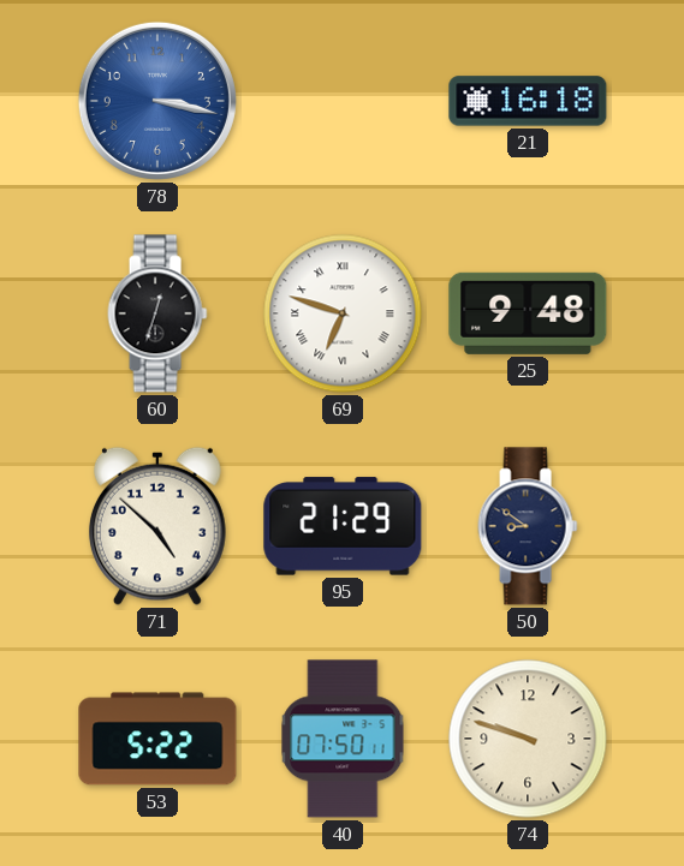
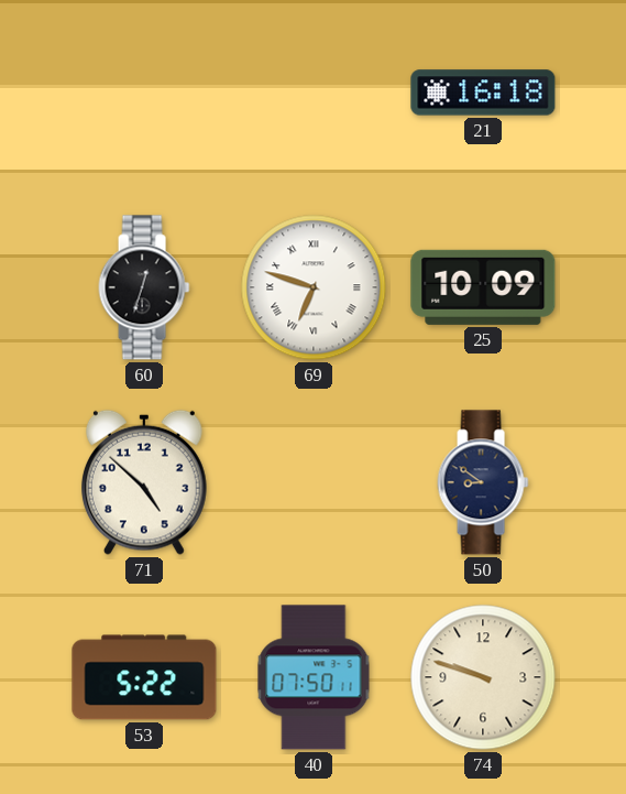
78: 3:17 -> none
25: 9:48 -> 10:09
95: 21:29 -> none
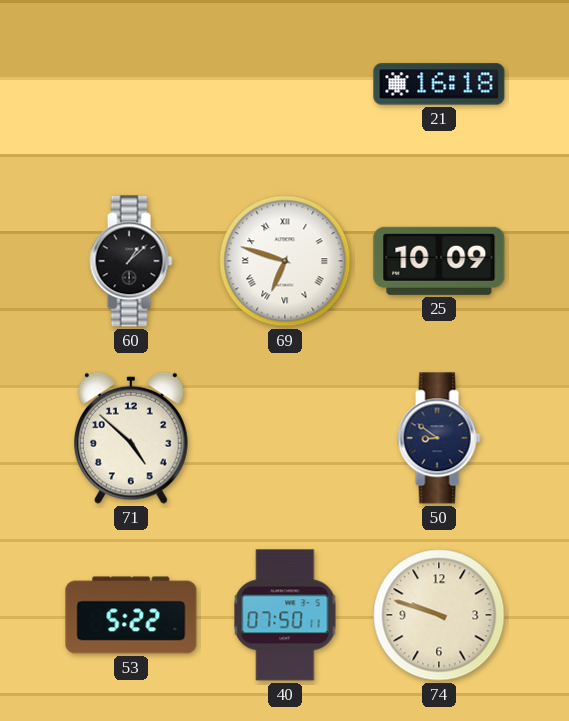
60: 12:33 -> 1:08
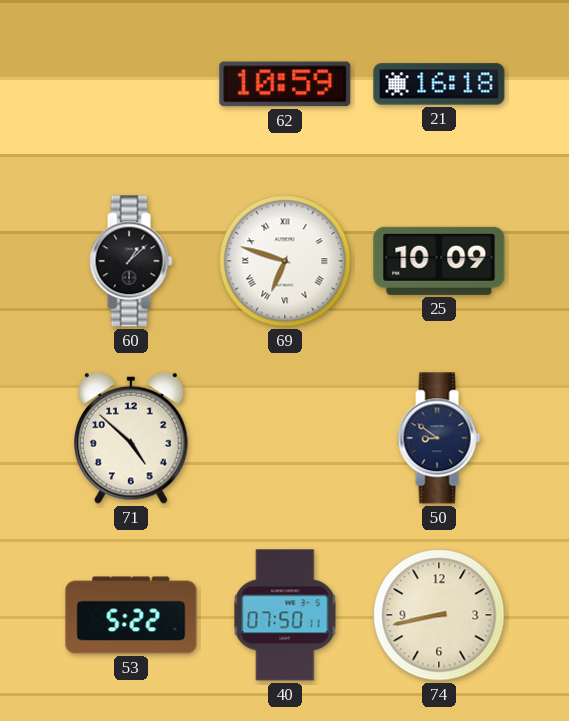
62: none -> 10:59
74: 9:48 -> 8:43
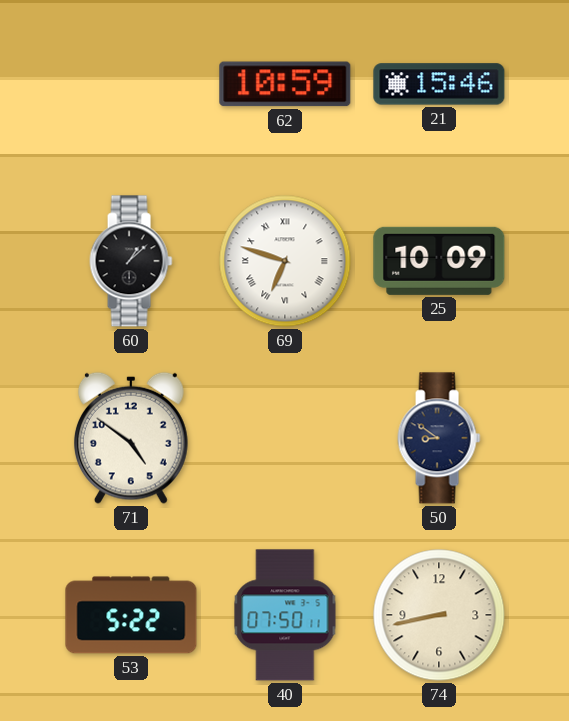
21: 16:18 -> 15:46
71: 4:52 -> 4:51
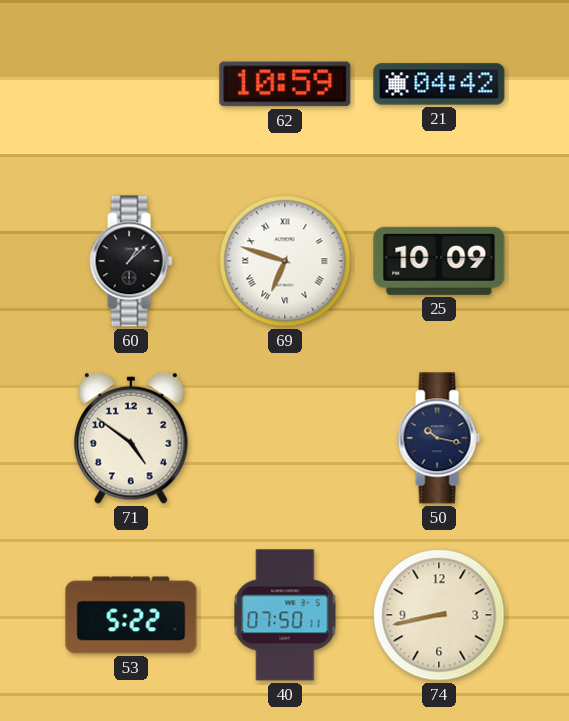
21: 15:46 -> 04:42
50: 8:51 -> 10:17
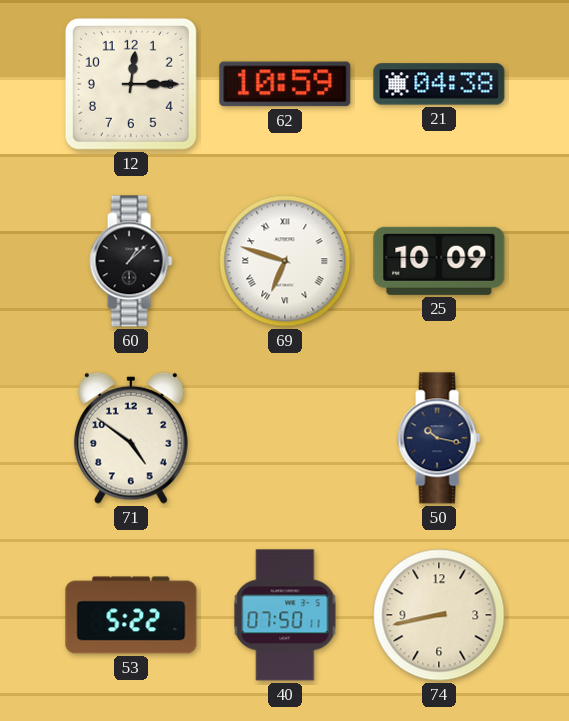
12: none -> 12:15
21: 04:42 -> 04:38
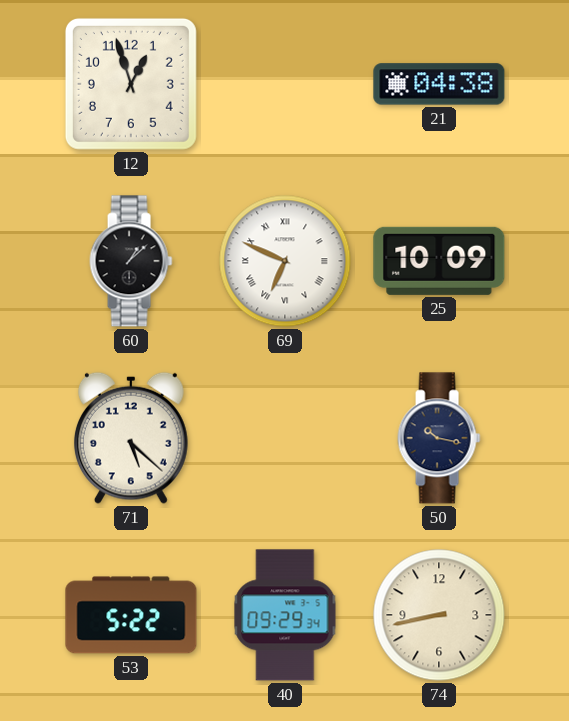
12: 12:15 -> 12:57
62: 10:59 -> none
69: 6:48 -> 6:49
71: 4:51 -> 5:22
40: 07:50 -> 09:29
